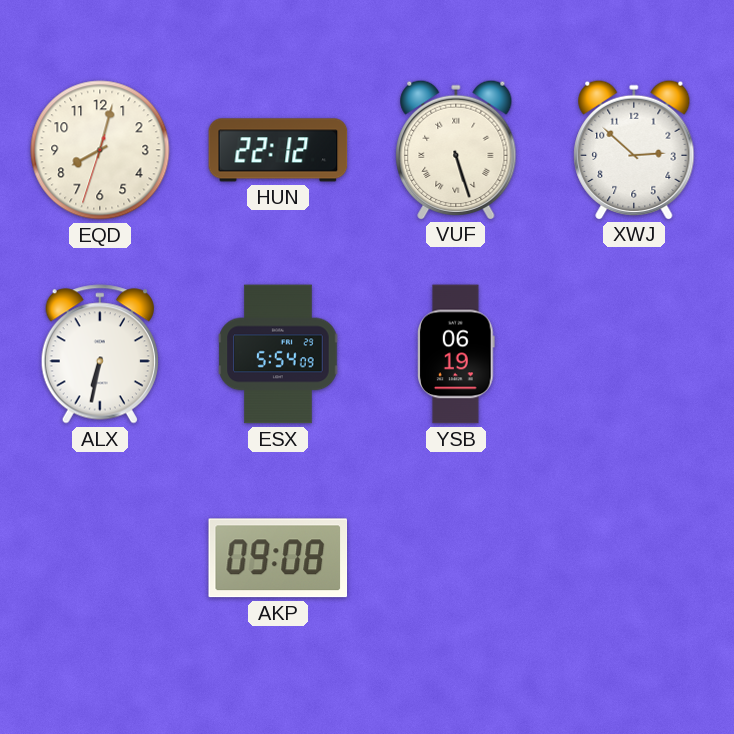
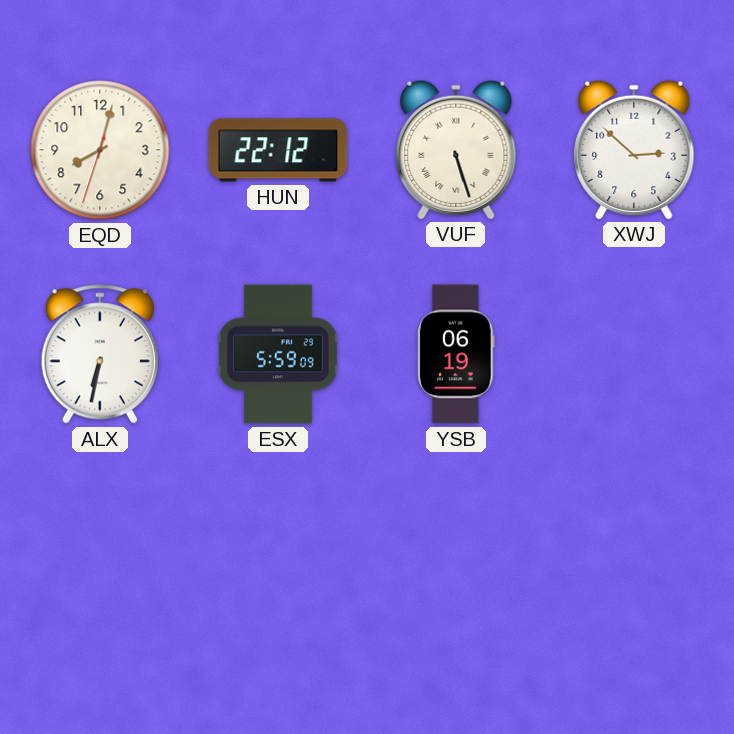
ESX: 5:54 -> 5:59
AKP: 09:08 -> none
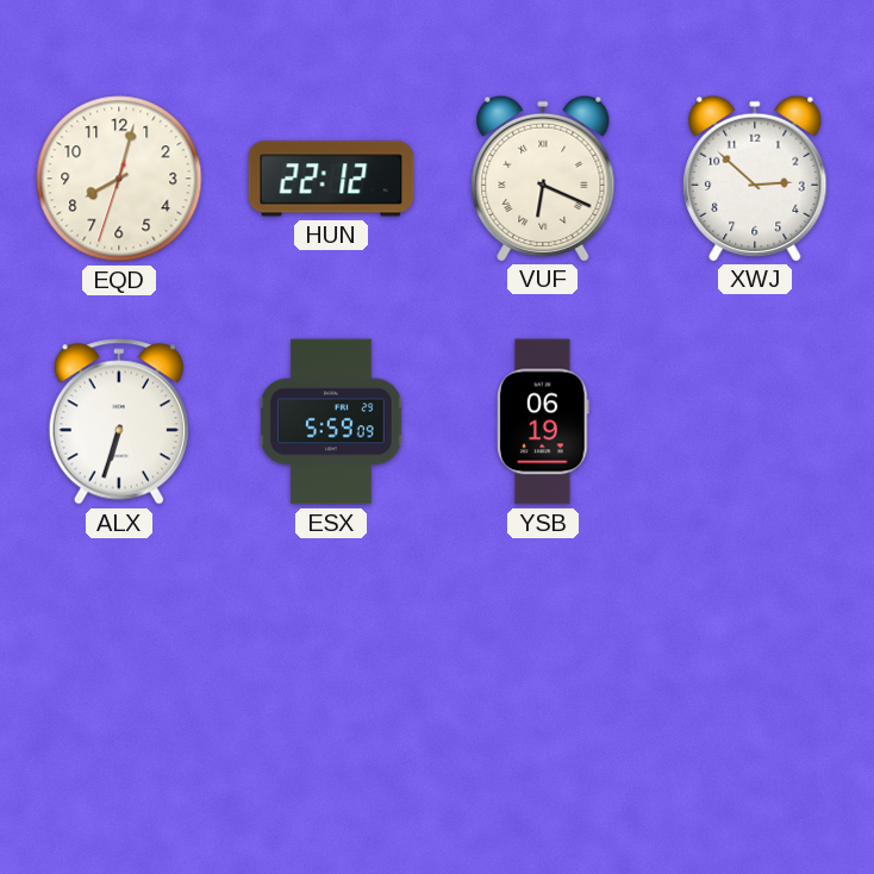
VUF: 5:27 -> 6:19
ALX: 6:32 -> 6:33
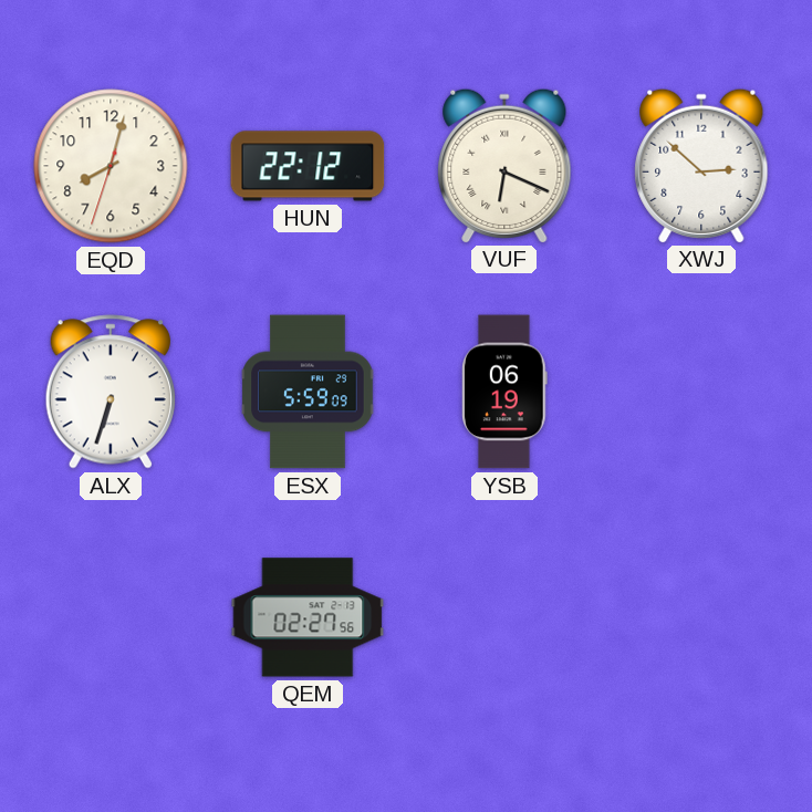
QEM: none -> 02:27
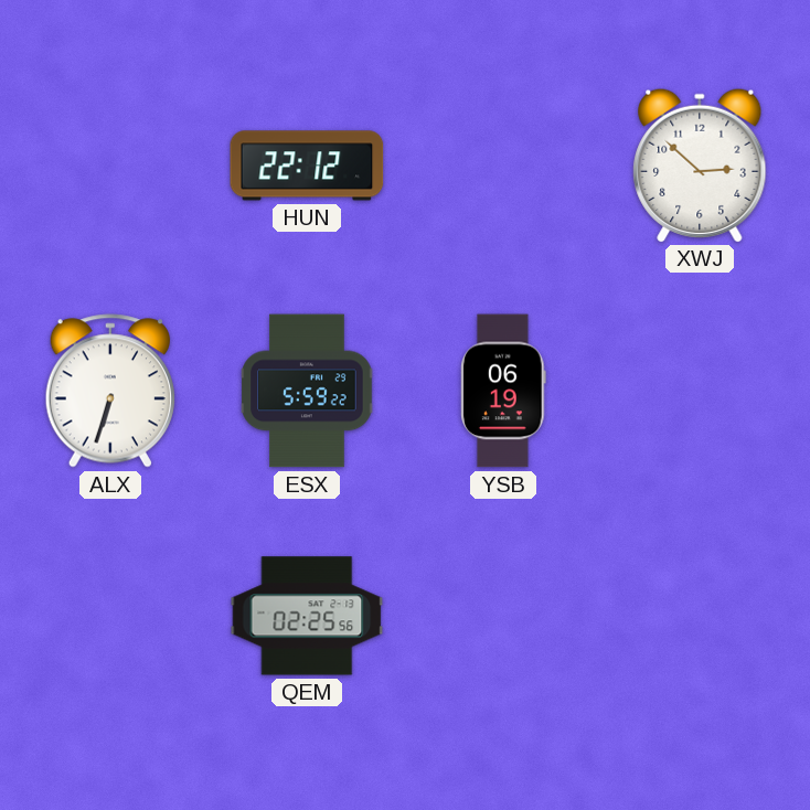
EQD: 8:02 -> none
VUF: 6:19 -> none
ESX: 5:59:09 -> 5:59:22
QEM: 02:27 -> 02:25
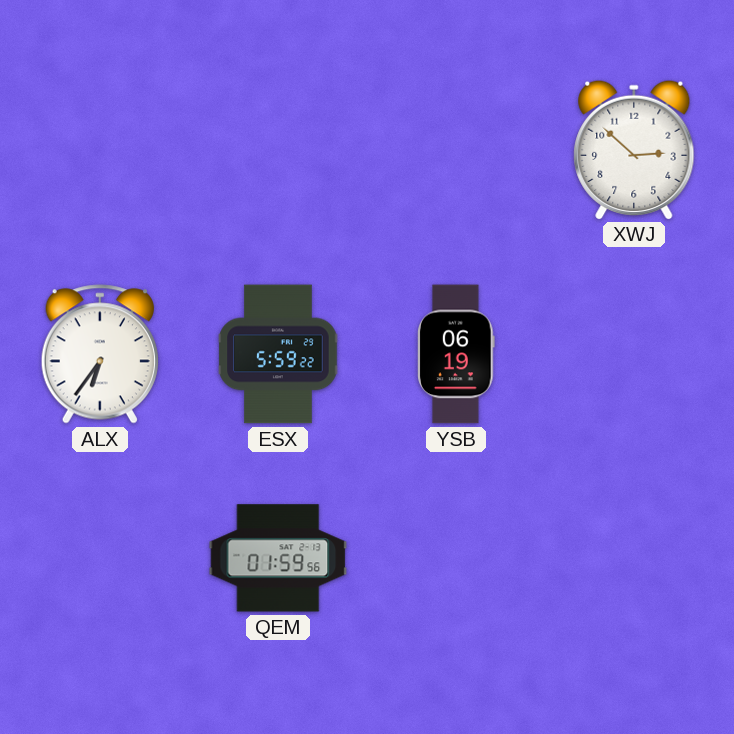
HUN: 22:12 -> none
ALX: 6:33 -> 6:36
QEM: 02:25 -> 01:59
